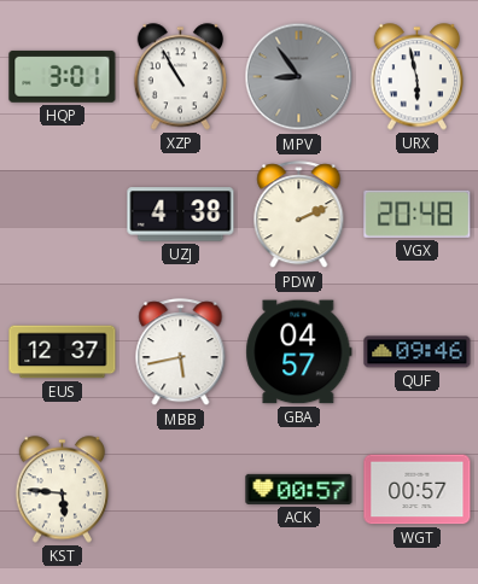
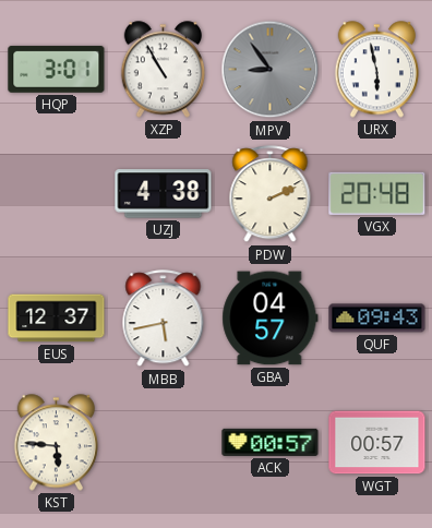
QUF: 09:46 -> 09:43
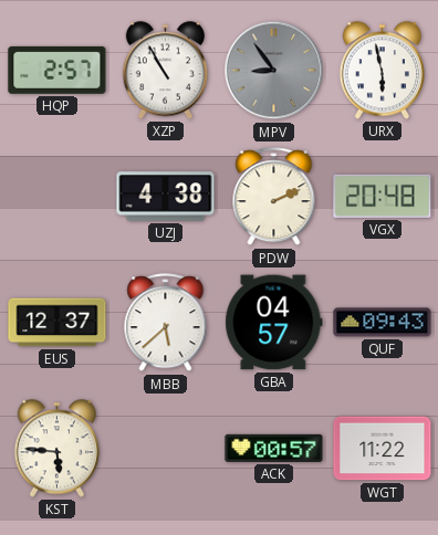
HQP: 3:01 -> 2:57
MBB: 5:43 -> 5:38
WGT: 00:57 -> 11:22
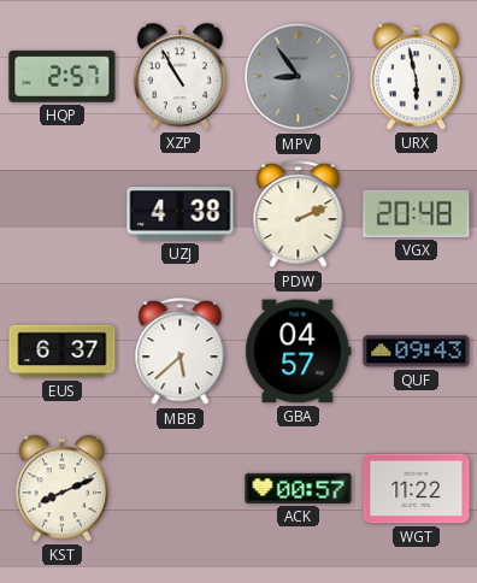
EUS: 12:37 -> 6:37
KST: 5:46 -> 8:11
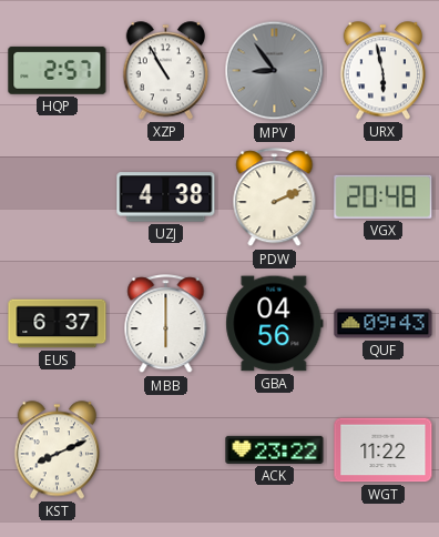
MBB: 5:38 -> 6:00
GBA: 04:57 -> 04:56
ACK: 00:57 -> 23:22
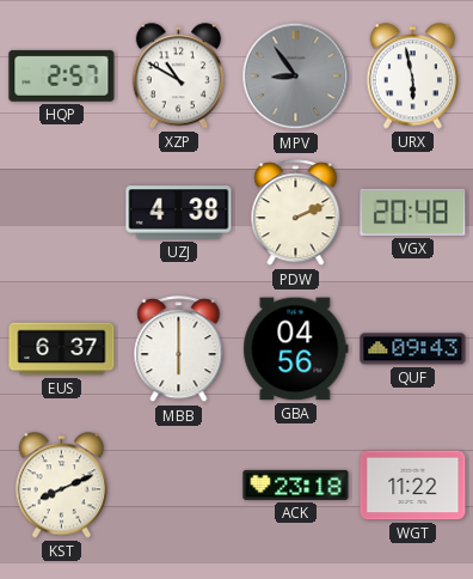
XZP: 10:55 -> 10:50
ACK: 23:22 -> 23:18
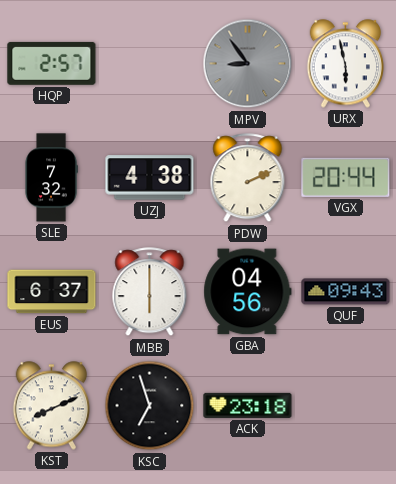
XZP: 10:50 -> none
SLE: none -> 7:32
VGX: 20:48 -> 20:44
KSC: none -> 6:57
WGT: 11:22 -> none
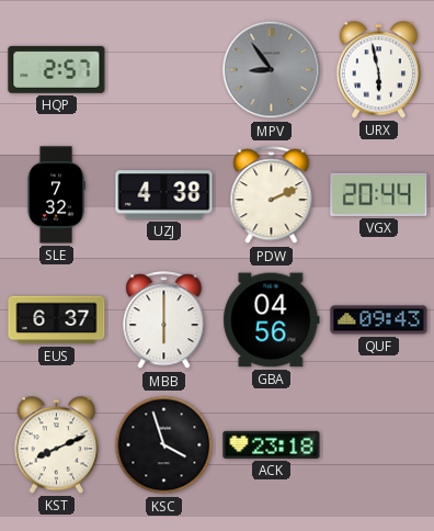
KSC: 6:57 -> 3:57
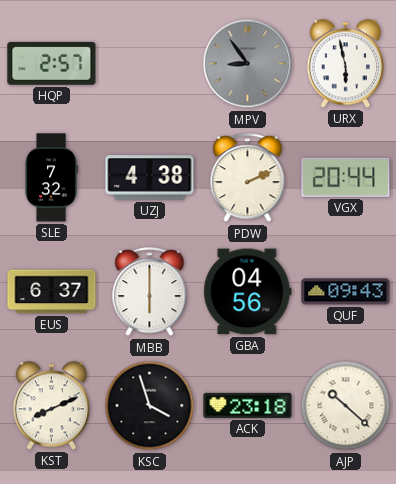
AJP: none -> 10:22
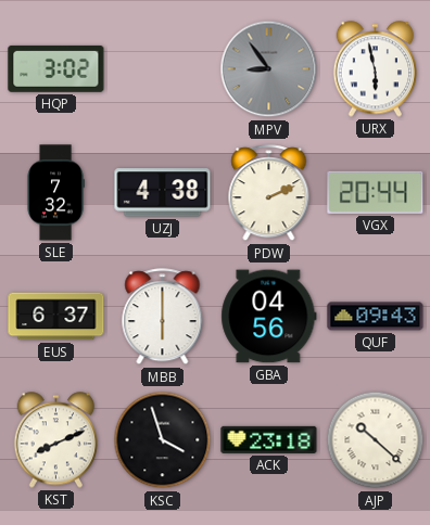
HQP: 2:57 -> 3:02
